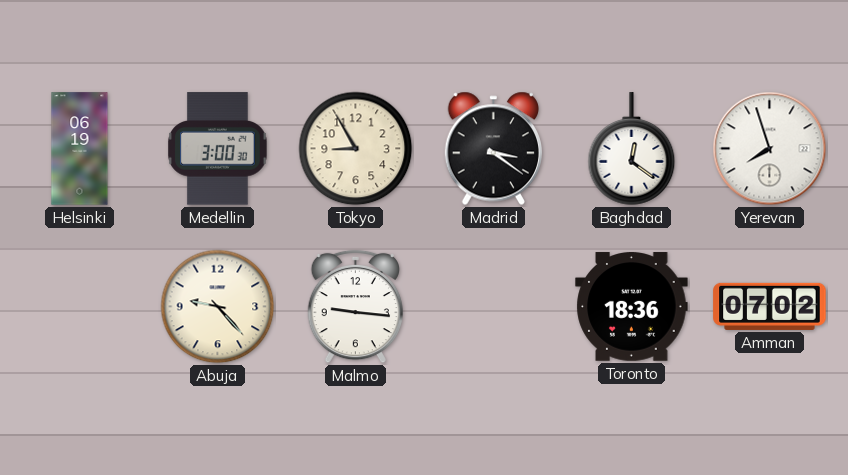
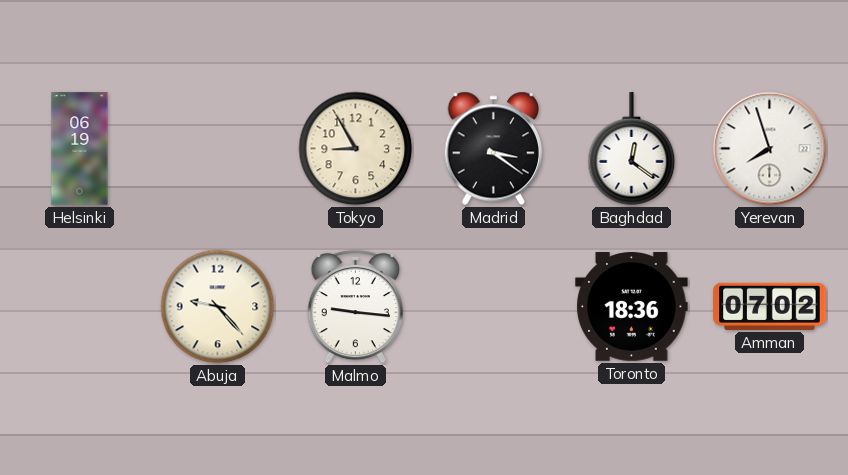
Medellin: 3:00 -> none
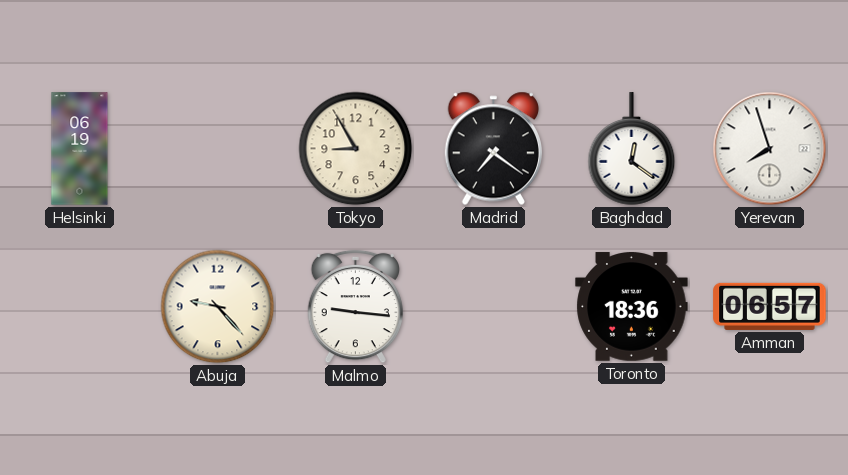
Madrid: 3:21 -> 7:21
Amman: 07:02 -> 06:57
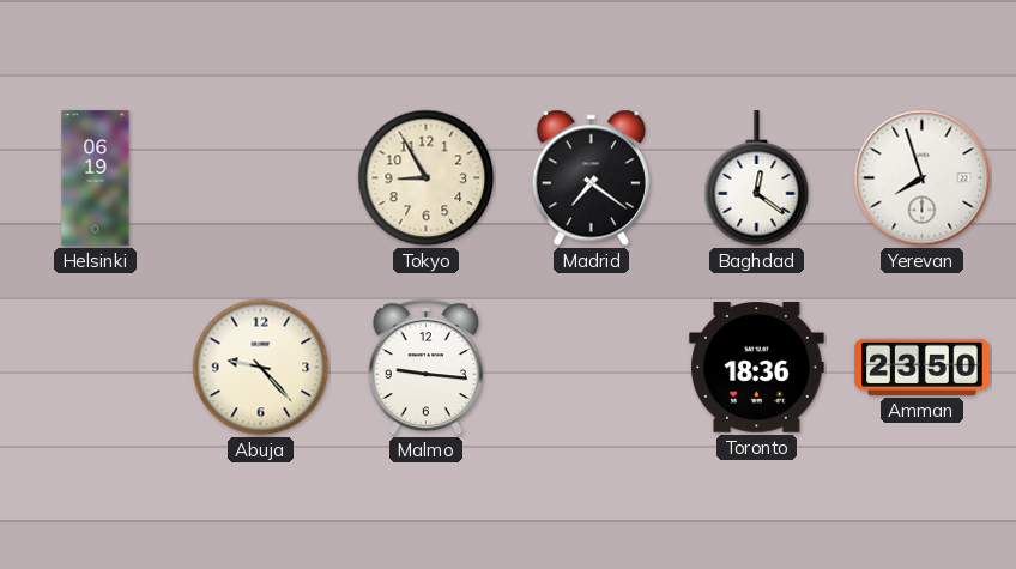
Amman: 06:57 -> 23:50
